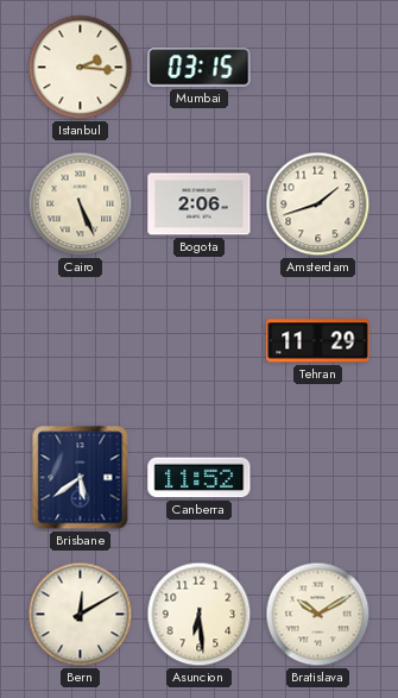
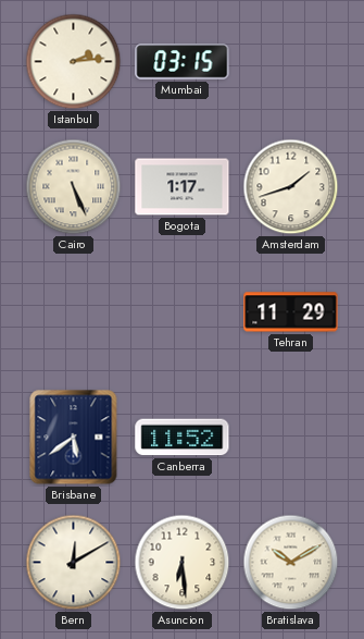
Istanbul: 2:16 -> 2:14
Bogota: 2:06 -> 1:17
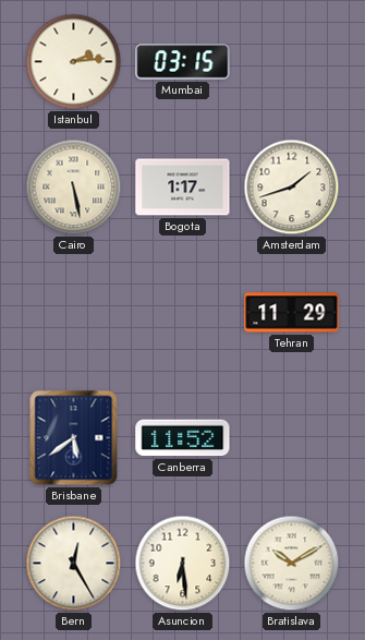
Cairo: 5:26 -> 5:28
Bern: 12:10 -> 12:25
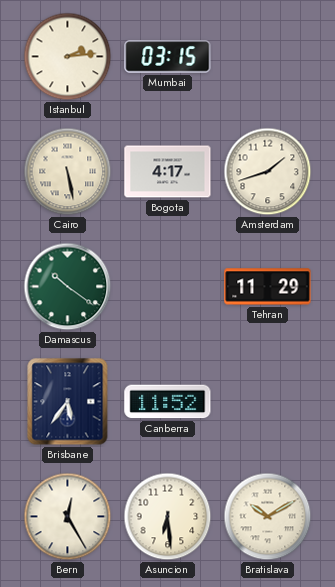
Bogota: 1:17 -> 4:17
Damascus: none -> 10:21
Brisbane: 5:39 -> 5:36
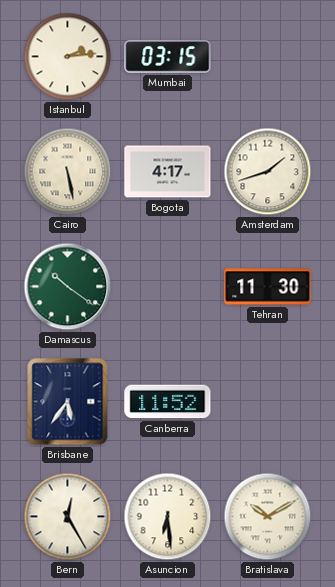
Tehran: 11:29 -> 11:30
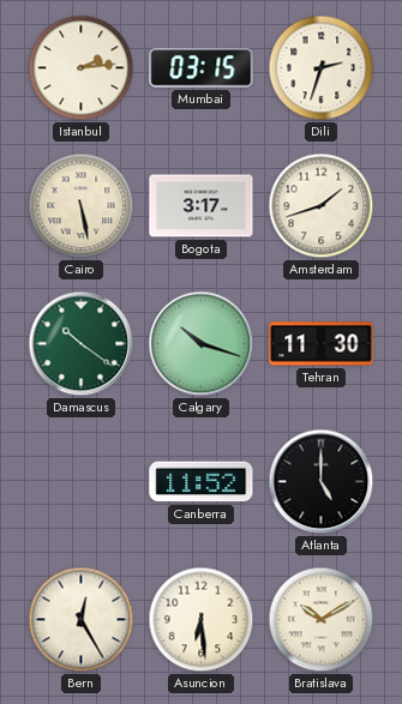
Dili: none -> 2:33
Bogota: 4:17 -> 3:17
Calgary: none -> 10:18
Brisbane: 5:36 -> none
Atlanta: none -> 5:00
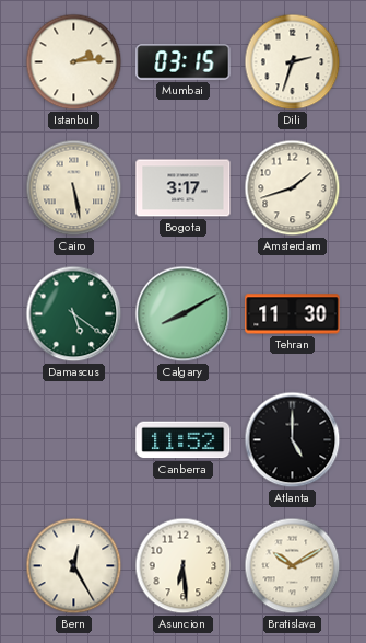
Damascus: 10:21 -> 5:21
Calgary: 10:18 -> 8:10
